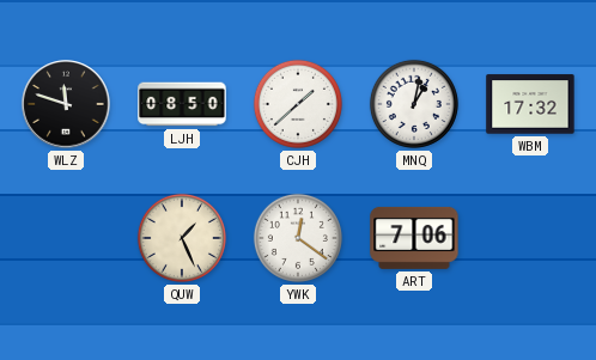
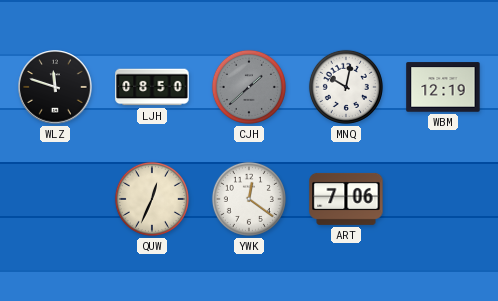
CJH dial: white -> grey
MNQ: 1:02 -> 10:02
WBM: 17:32 -> 12:19
QUW: 1:26 -> 12:34
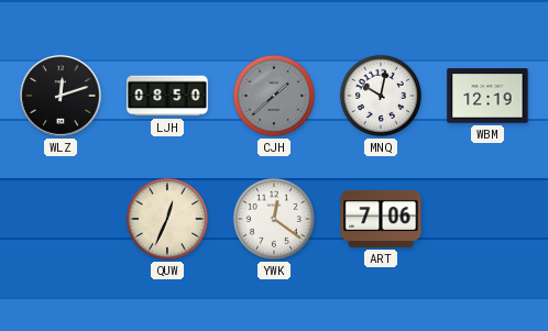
WLZ: 11:48 -> 12:12
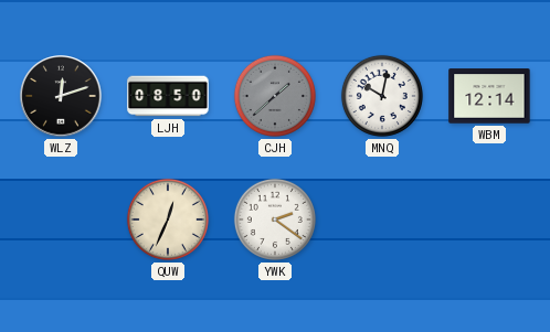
WBM: 12:19 -> 12:14
YWK: 12:21 -> 2:21
ART: 7:06 -> none
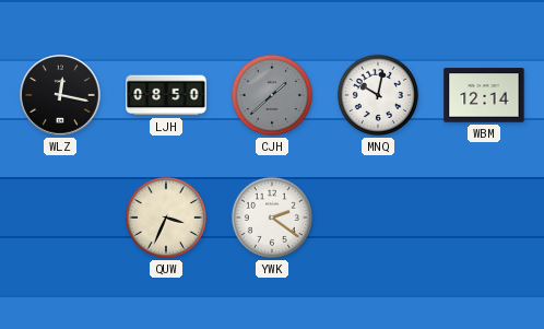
WLZ: 12:12 -> 12:17
QUW: 12:34 -> 3:34
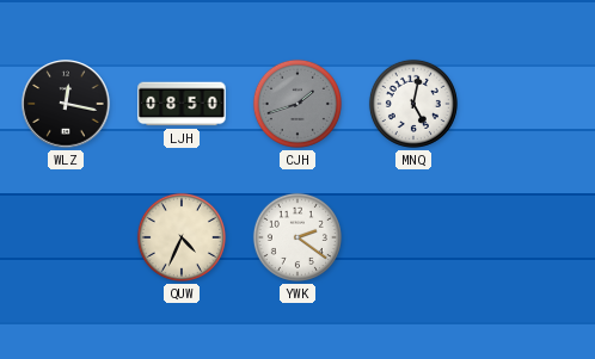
CJH: 1:38 -> 1:42
MNQ: 10:02 -> 5:02
WBM: 12:14 -> none
QUW: 3:34 -> 4:34
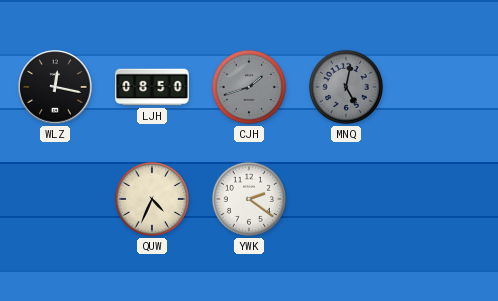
MNQ dial: white -> grey
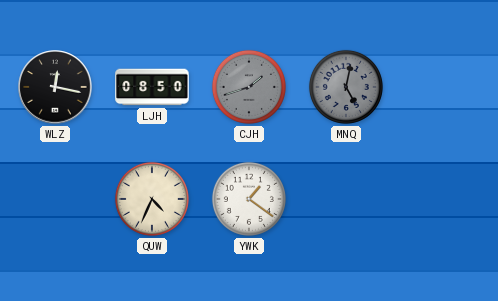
YWK: 2:21 -> 1:21
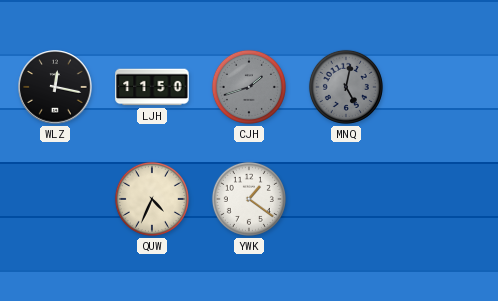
LJH: 08:50 -> 11:50
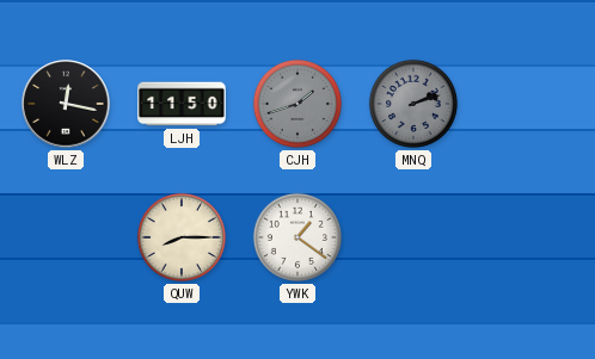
MNQ: 5:02 -> 2:12
QUW: 4:34 -> 8:15
